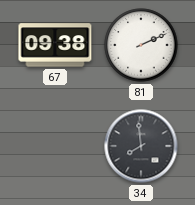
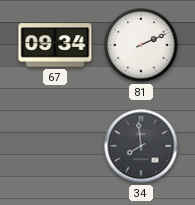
67: 09:38 -> 09:34
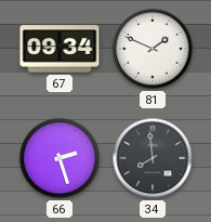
81: 2:11 -> 1:49
66: none -> 2:27
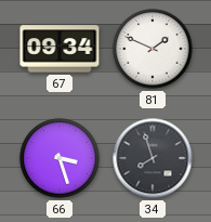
66: 2:27 -> 3:27
34: 7:59 -> 7:57
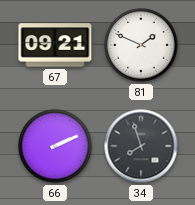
67: 09:34 -> 09:21
66: 3:27 -> 2:11
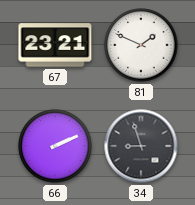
67: 09:21 -> 23:21
34: 7:57 -> 8:57
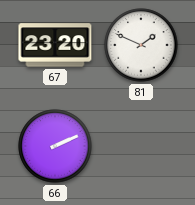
67: 23:21 -> 23:20
34: 8:57 -> none
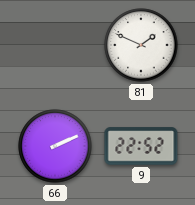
67: 23:20 -> none
9: none -> 22:52
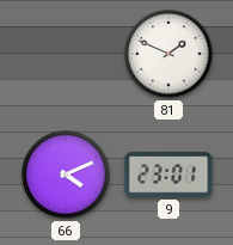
66: 2:11 -> 4:11
9: 22:52 -> 23:01
